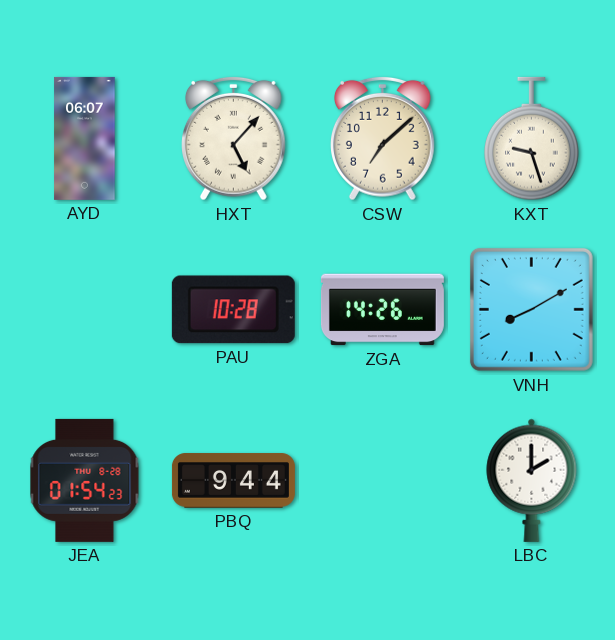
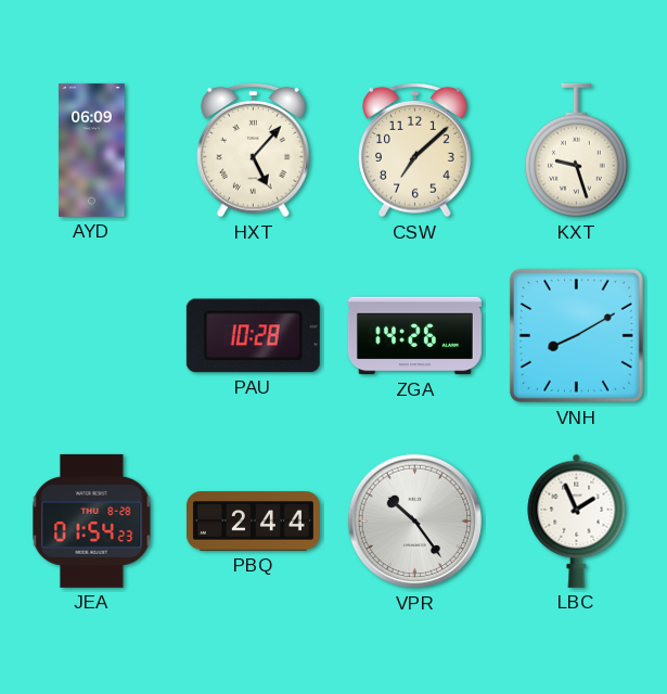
AYD: 06:07 -> 06:09
PBQ: 9:44 -> 2:44
VPR: none -> 10:24
LBC: 2:00 -> 1:56
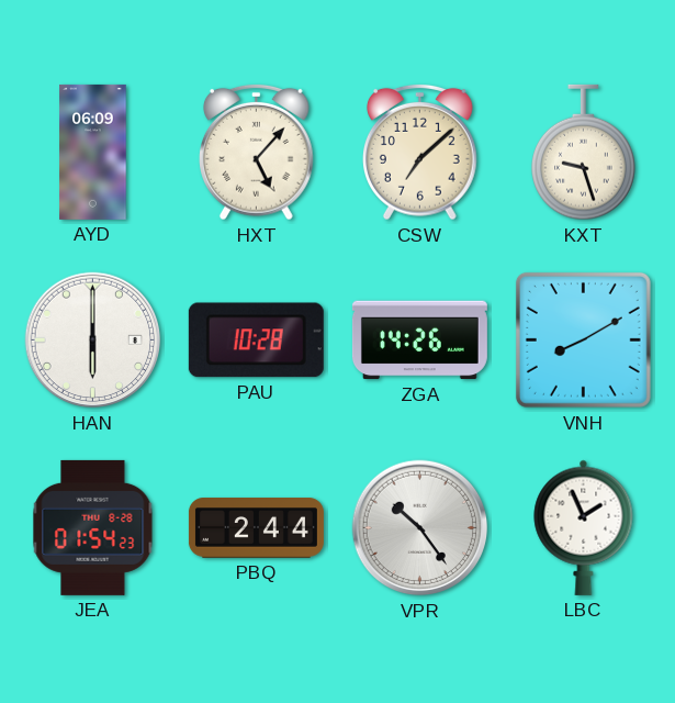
HAN: none -> 6:00
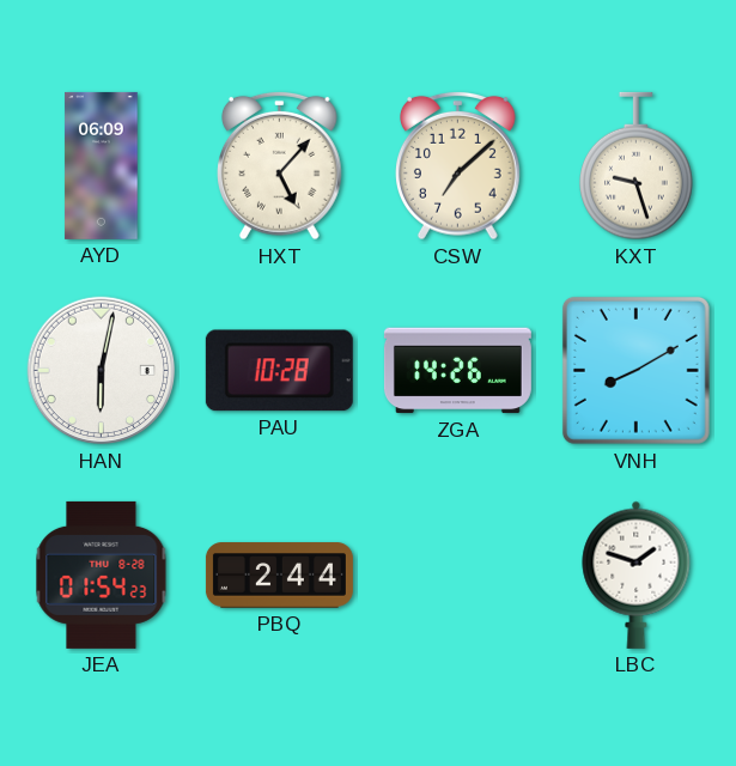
HAN: 6:00 -> 6:02
VPR: 10:24 -> none
LBC: 1:56 -> 1:48
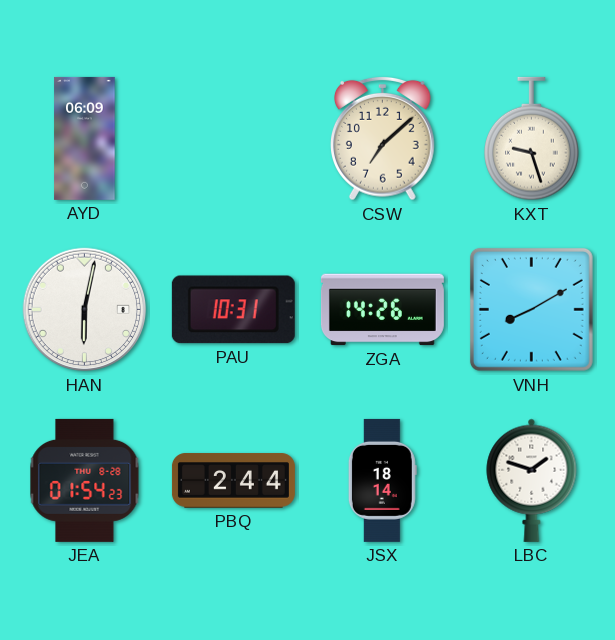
HXT: 5:07 -> none
PAU: 10:28 -> 10:31
JSX: none -> 18:14
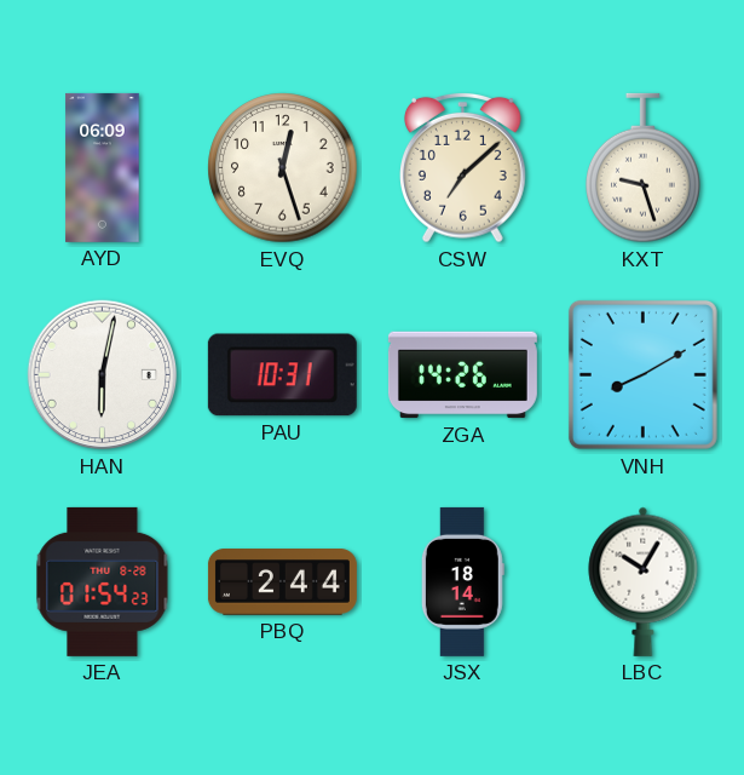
EVQ: none -> 12:27
LBC: 1:48 -> 10:05
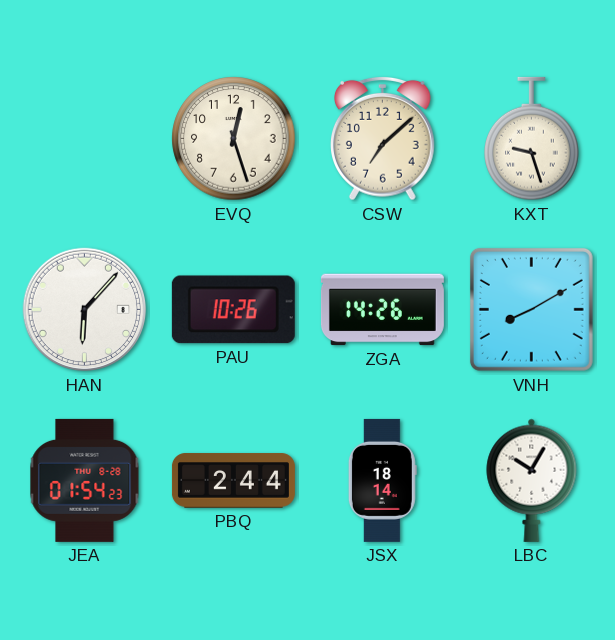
AYD: 06:09 -> none
HAN: 6:02 -> 6:07
PAU: 10:31 -> 10:26
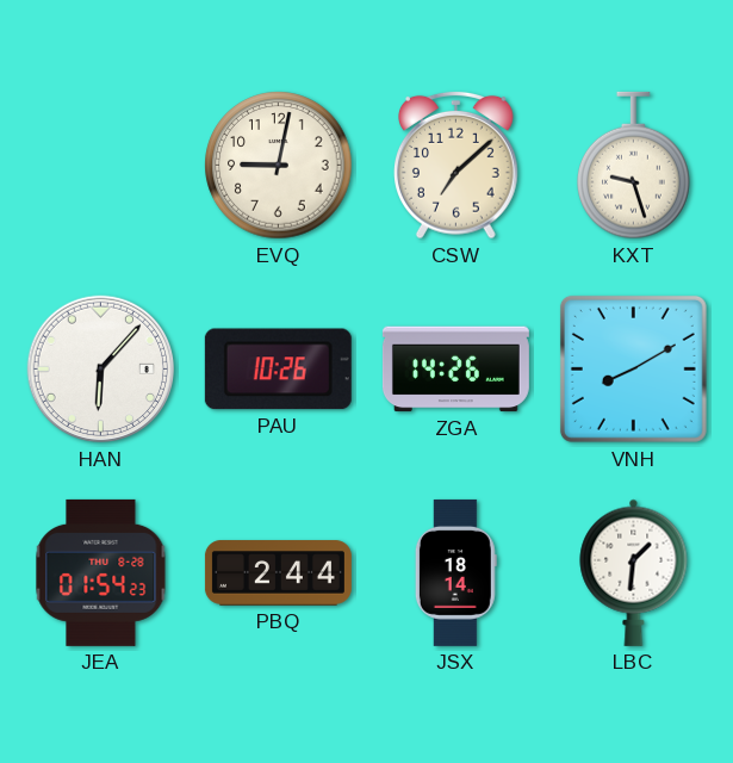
EVQ: 12:27 -> 9:02
LBC: 10:05 -> 1:31
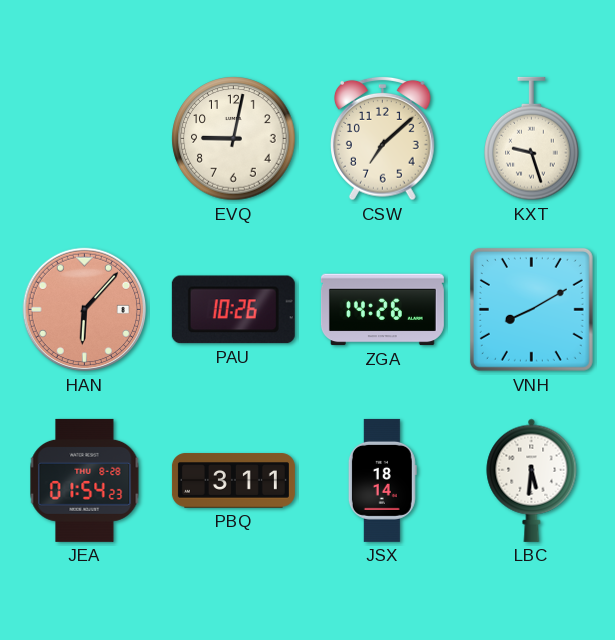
HAN dial: white -> salmon
PBQ: 2:44 -> 3:11
LBC: 1:31 -> 5:31
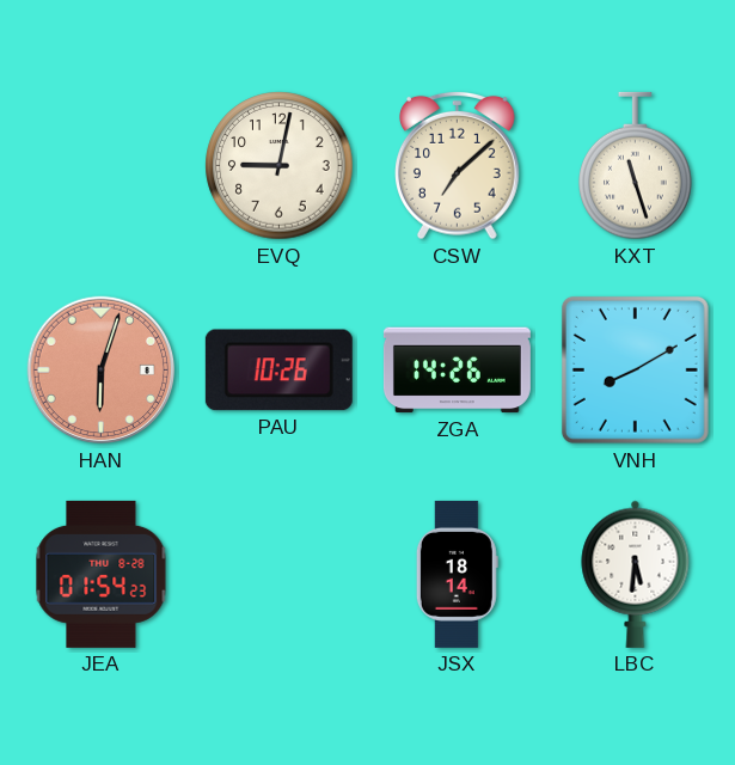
KXT: 9:27 -> 11:27
HAN: 6:07 -> 6:03
PBQ: 3:11 -> none
